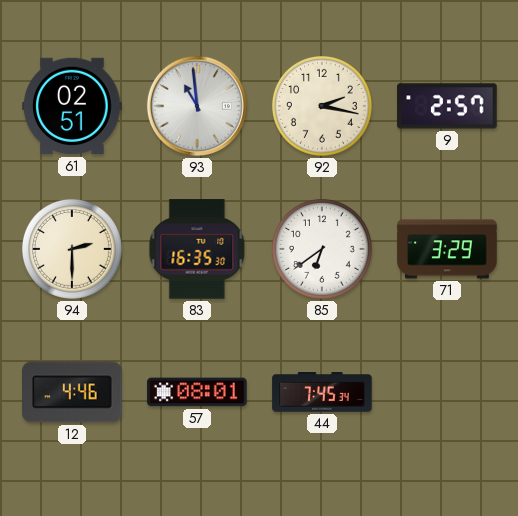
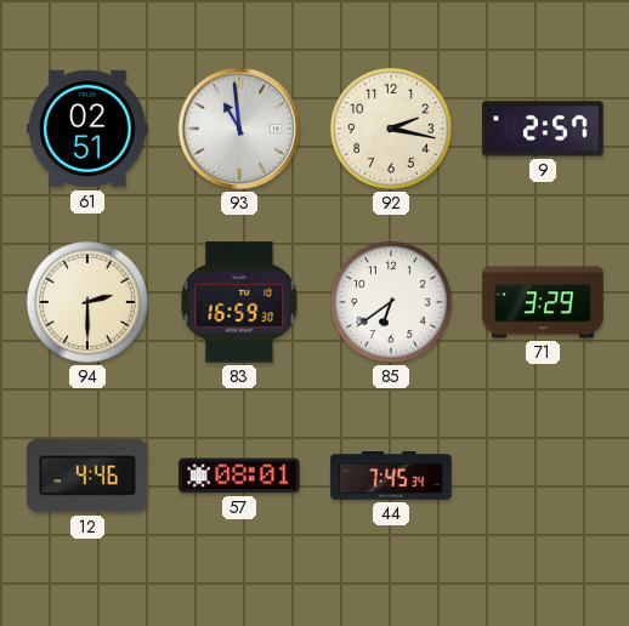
83: 16:35 -> 16:59
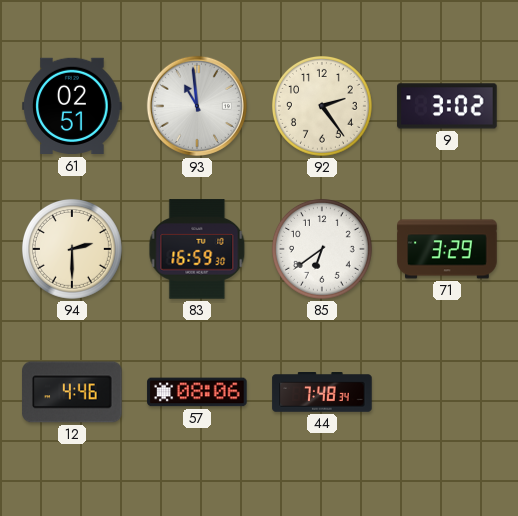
92: 2:17 -> 2:24
9: 2:57 -> 3:02
57: 08:01 -> 08:06
44: 7:45 -> 7:48
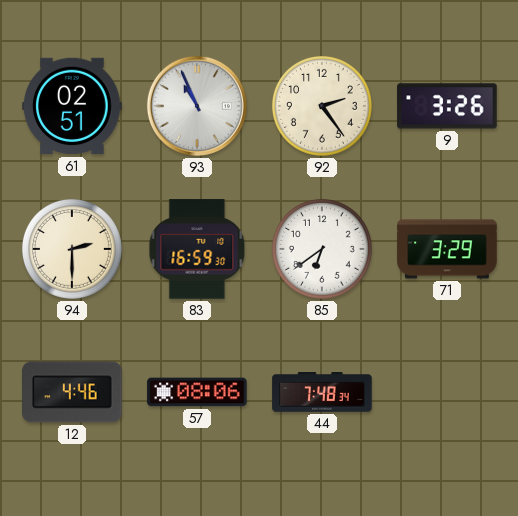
93: 10:59 -> 10:56
9: 3:02 -> 3:26
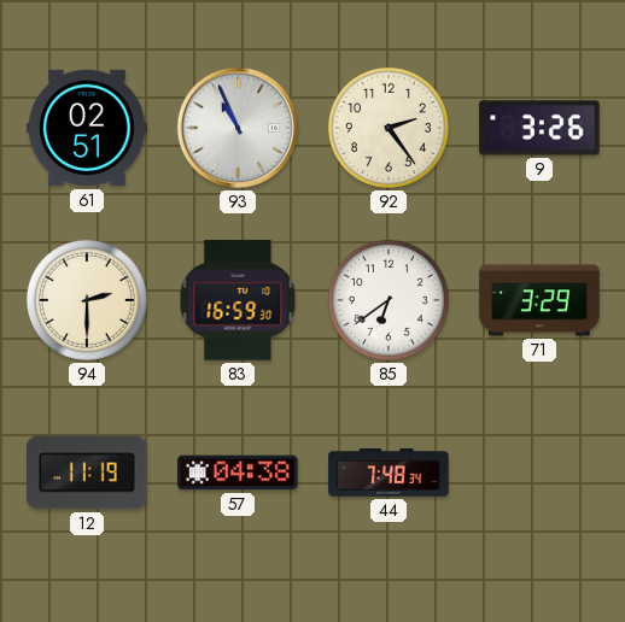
12: 4:46 -> 11:19
57: 08:06 -> 04:38
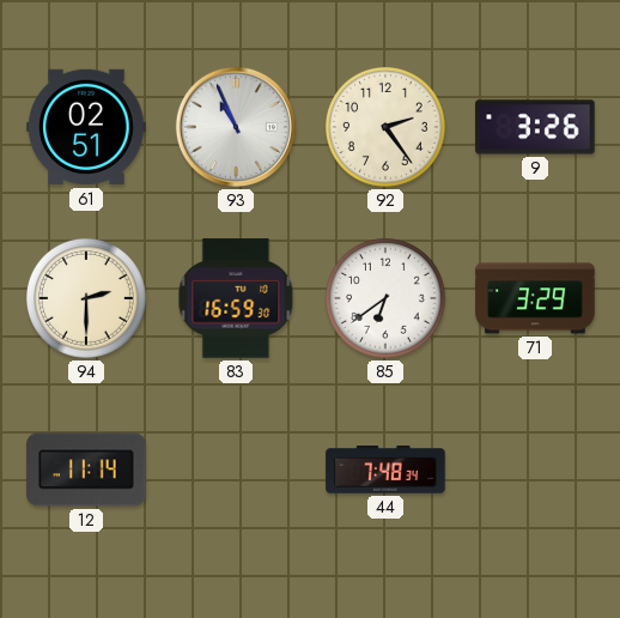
12: 11:19 -> 11:14
57: 04:38 -> none
